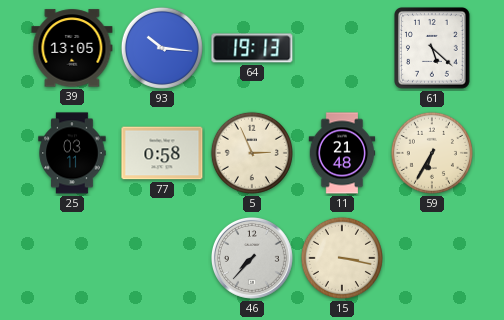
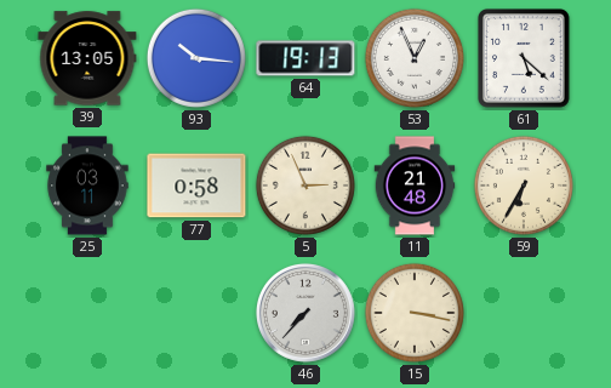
53: none -> 12:56
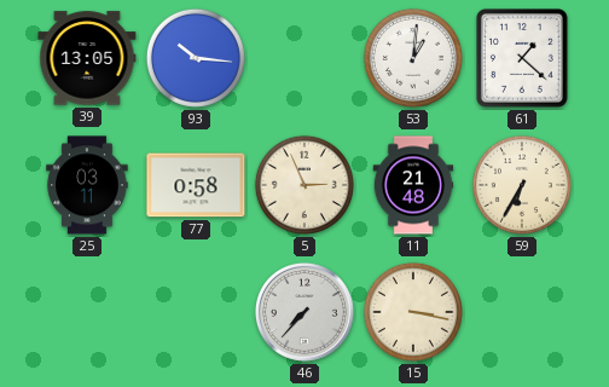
64: 19:13 -> none
53: 12:56 -> 1:01
61: 5:22 -> 1:22
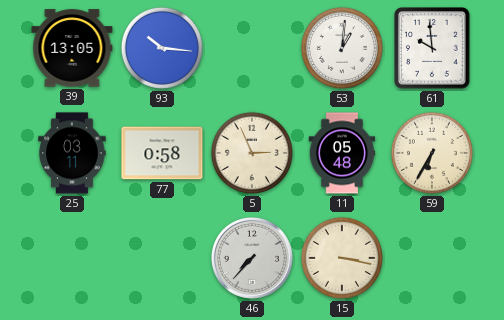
61: 1:22 -> 9:59
11: 21:48 -> 05:48
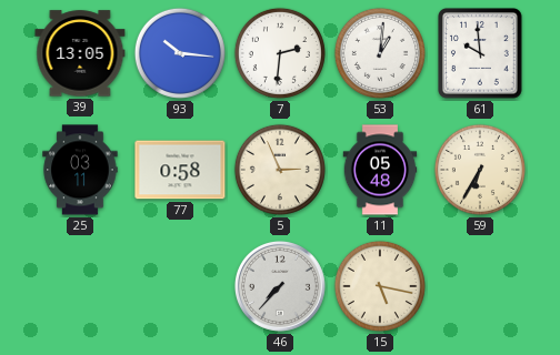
7: none -> 2:31
15: 3:17 -> 5:17
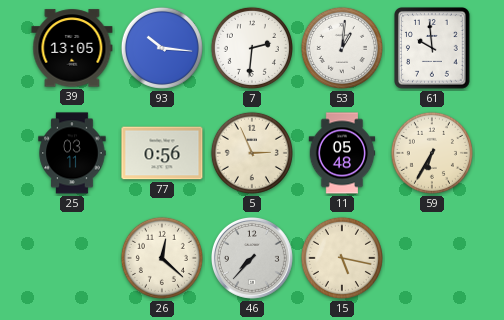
77: 0:58 -> 0:56
26: none -> 12:22
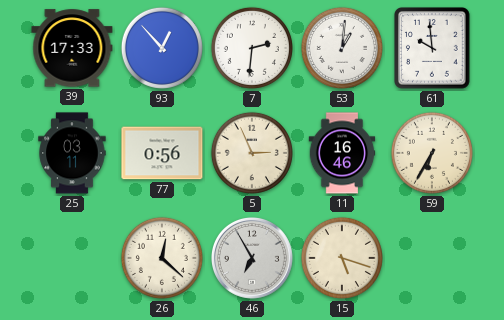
39: 13:05 -> 17:33
93: 10:16 -> 12:53
11: 05:48 -> 16:46
46: 7:37 -> 6:55
15: 5:17 -> 5:18
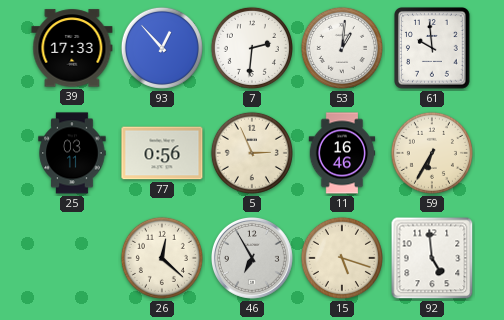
92: none -> 4:59
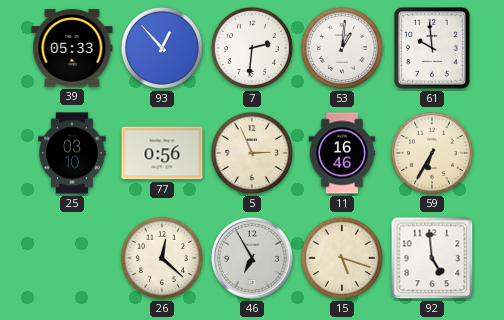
39: 17:33 -> 05:33
25: 03:11 -> 03:10
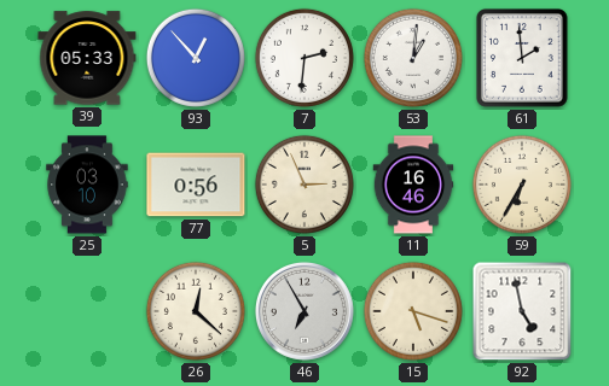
61: 9:59 -> 1:59
92: 4:59 -> 4:58
